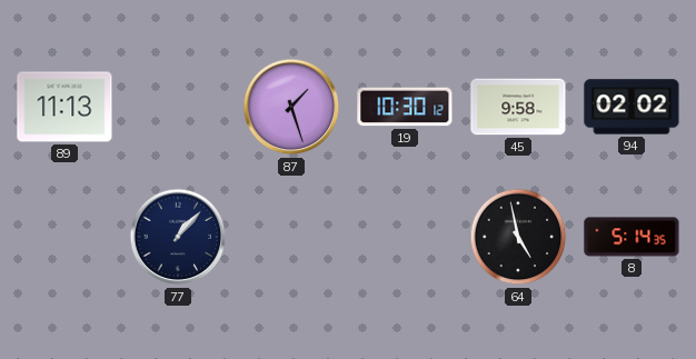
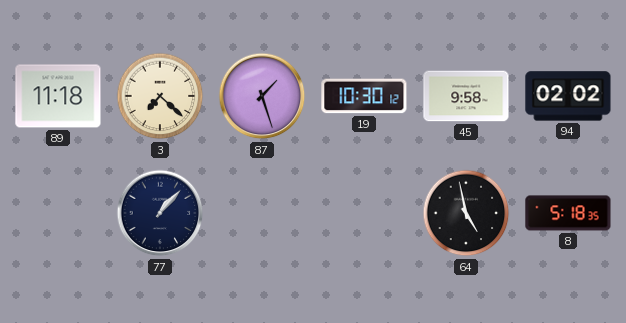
89: 11:13 -> 11:18
3: none -> 7:22
8: 5:14 -> 5:18
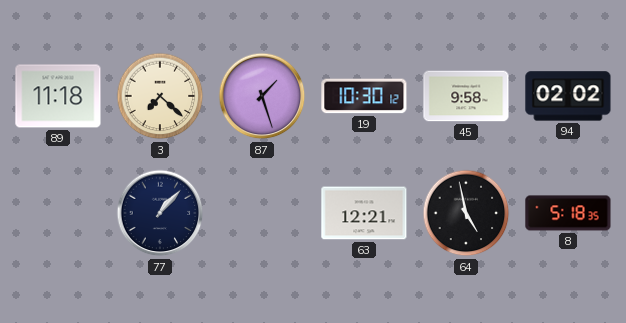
63: none -> 12:21
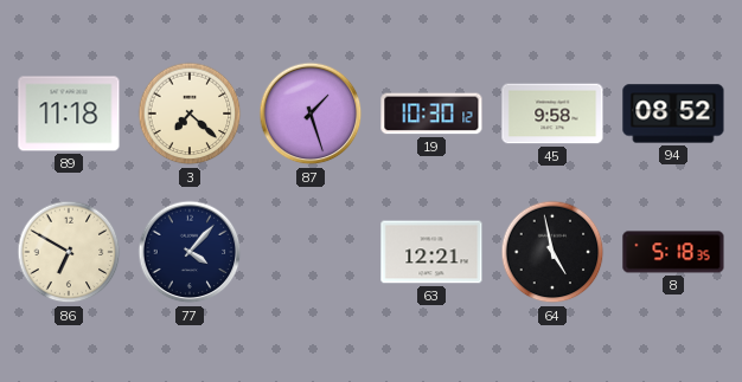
94: 02:02 -> 08:52
86: none -> 6:50
77: 1:07 -> 4:07
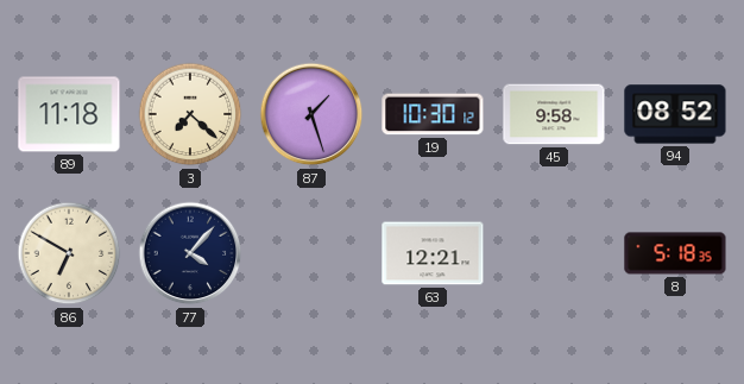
64: 4:58 -> none
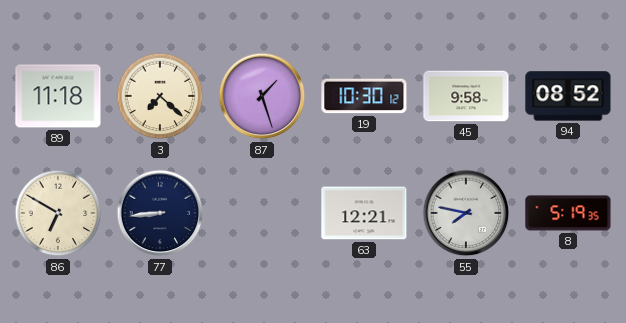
77: 4:07 -> 8:44
55: none -> 7:47
8: 5:18 -> 5:19
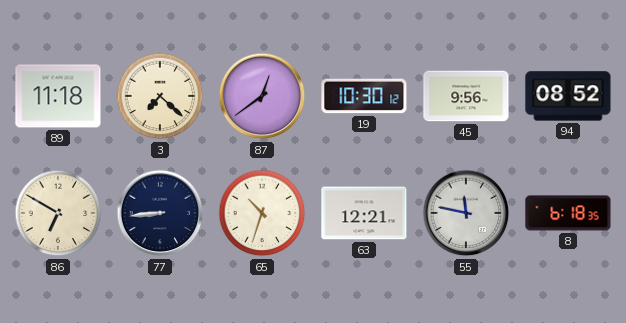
87: 1:27 -> 12:39
45: 9:58 -> 9:56
65: none -> 10:33
55: 7:47 -> 11:47
8: 5:19 -> 6:18
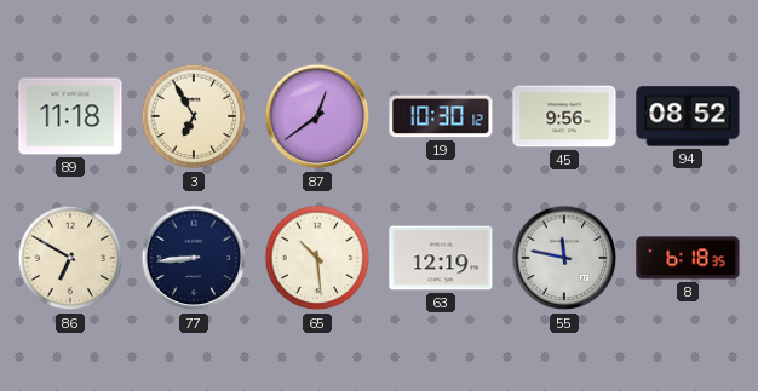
3: 7:22 -> 6:55
65: 10:33 -> 10:29
63: 12:21 -> 12:19
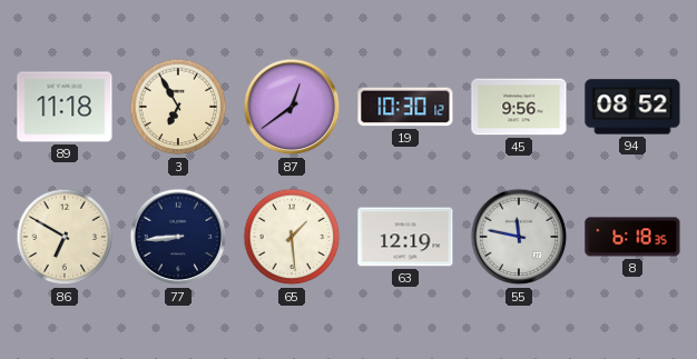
65: 10:29 -> 1:29
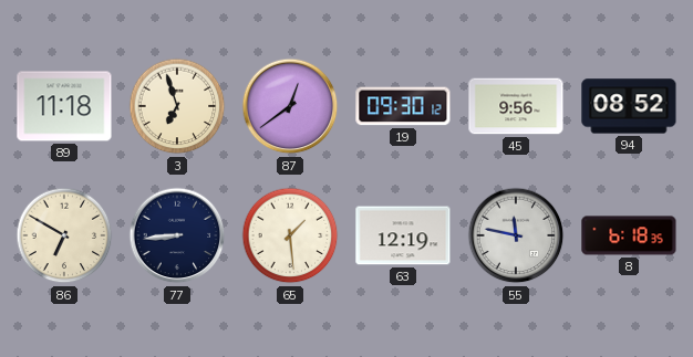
3: 6:55 -> 6:57
19: 10:30 -> 09:30
